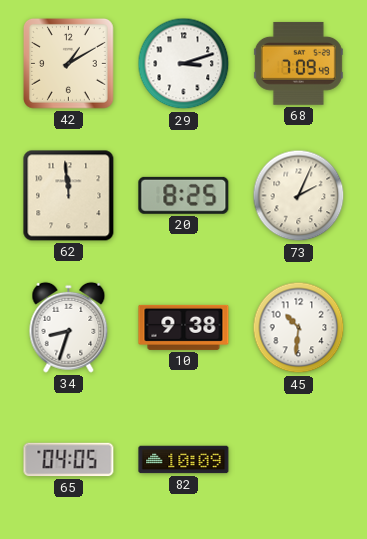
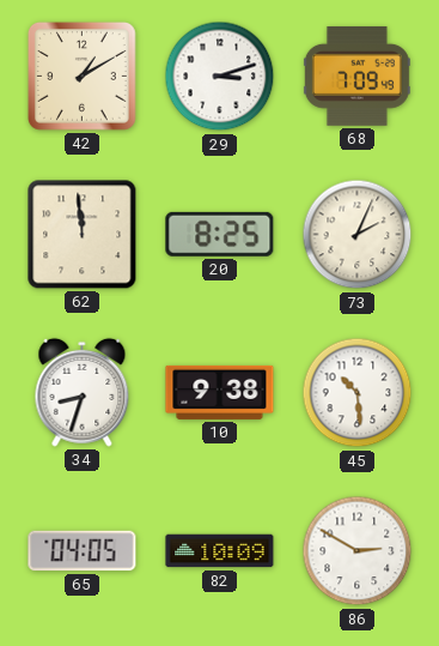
45: 10:31 -> 10:29
86: none -> 2:50
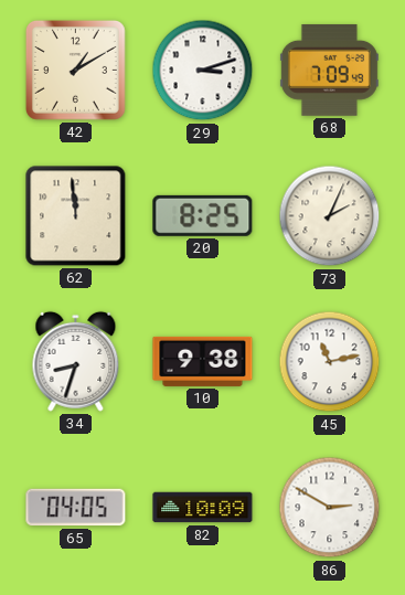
45: 10:29 -> 11:13
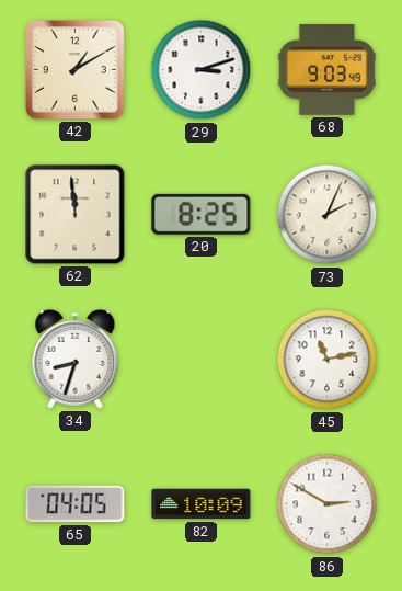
68: 7:09 -> 9:03
10: 9:38 -> none
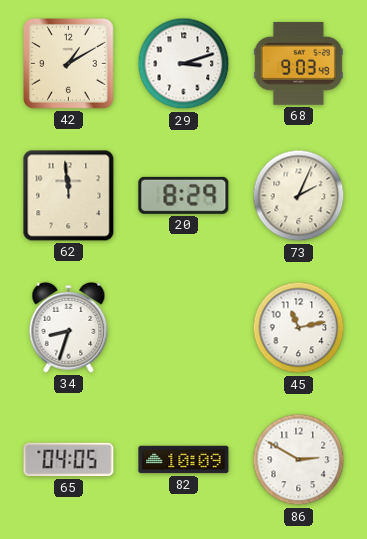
20: 8:25 -> 8:29
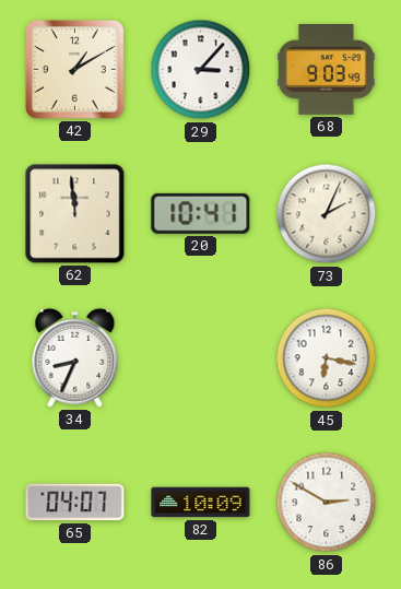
29: 3:12 -> 3:07
20: 8:29 -> 10:41
34: 8:33 -> 8:34
45: 11:13 -> 6:17
65: 04:05 -> 04:07
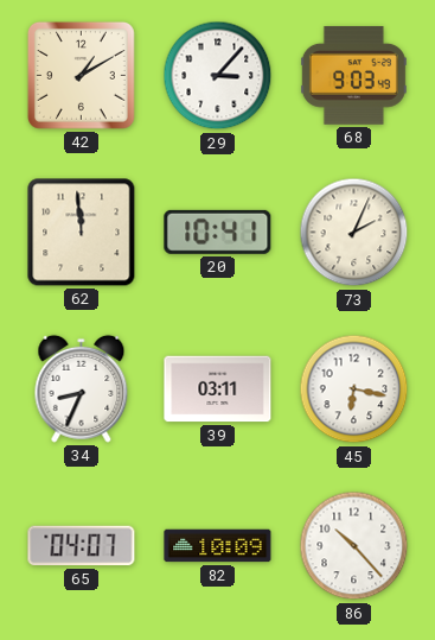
39: none -> 03:11
86: 2:50 -> 10:23
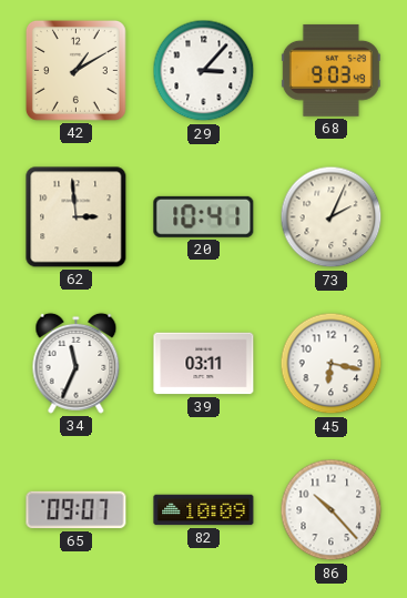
62: 11:59 -> 2:59
34: 8:34 -> 11:34
65: 04:07 -> 09:07
